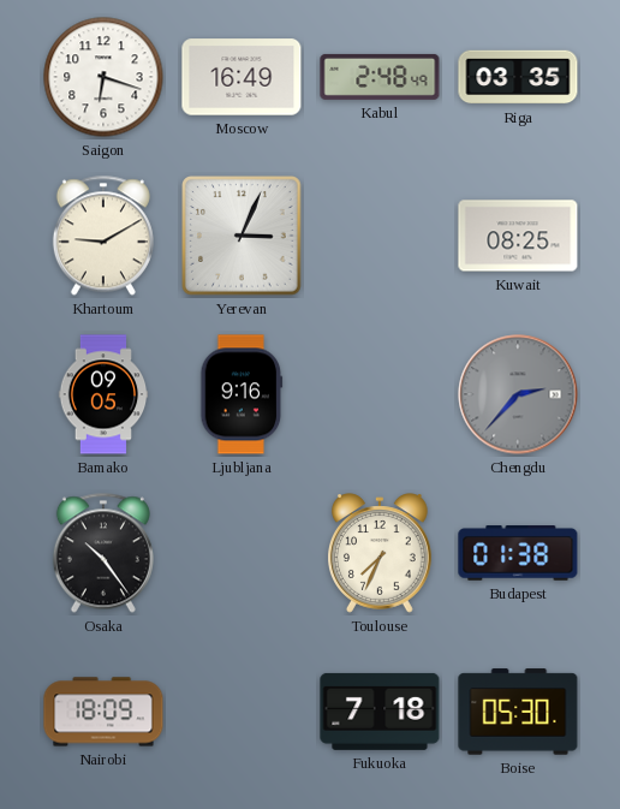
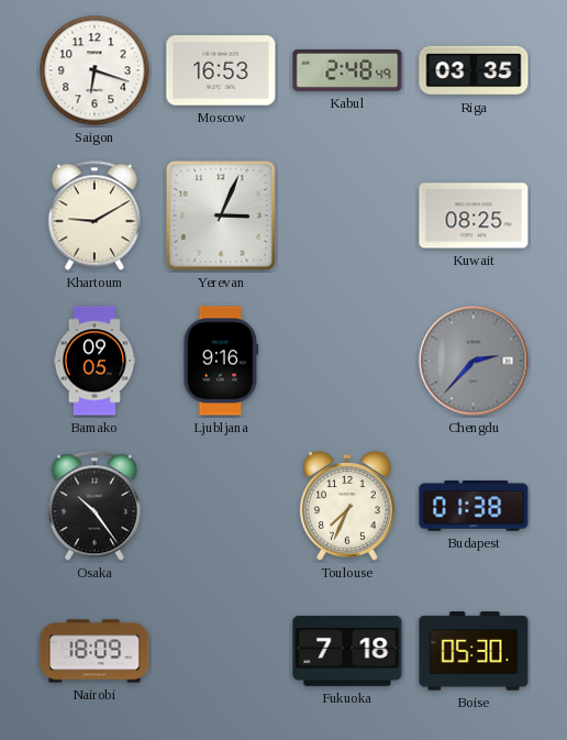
Moscow: 16:49 -> 16:53
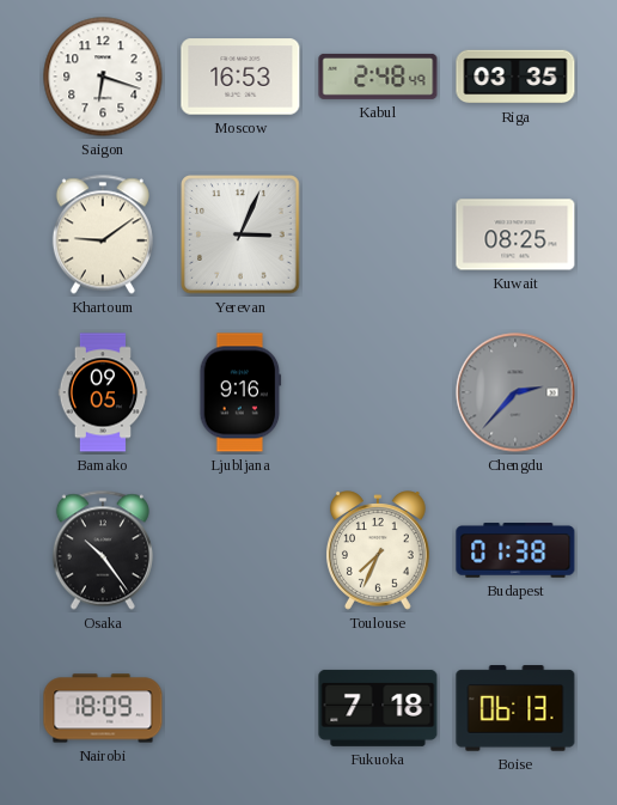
Khartoum: 9:10 -> 9:09
Boise: 05:30 -> 06:13
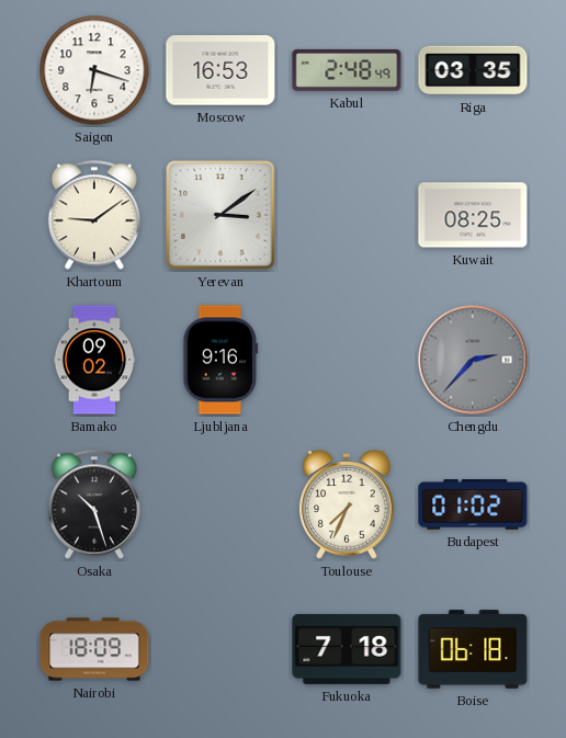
Yerevan: 3:04 -> 3:09
Bamako: 09:05 -> 09:02
Osaka: 10:24 -> 10:27
Budapest: 01:38 -> 01:02
Boise: 06:13 -> 06:18
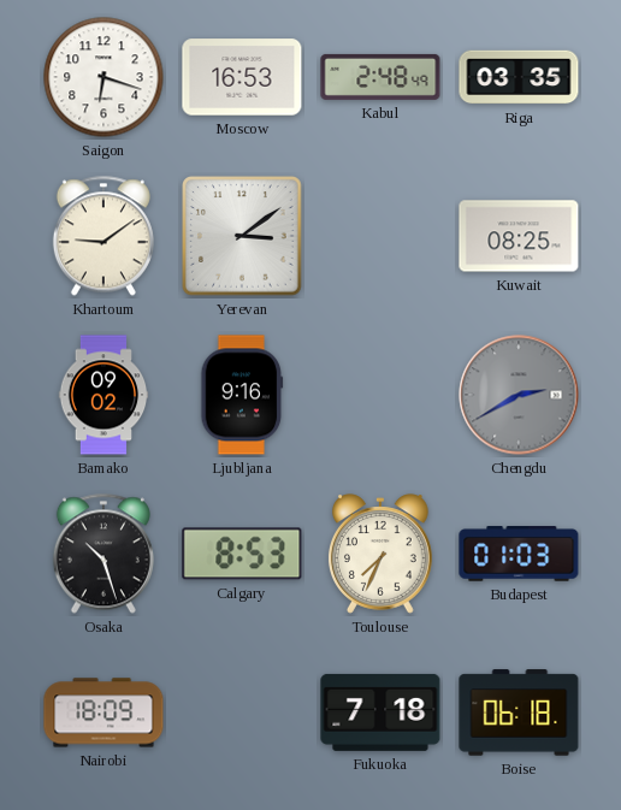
Chengdu: 2:37 -> 2:40
Calgary: none -> 8:53
Budapest: 01:02 -> 01:03
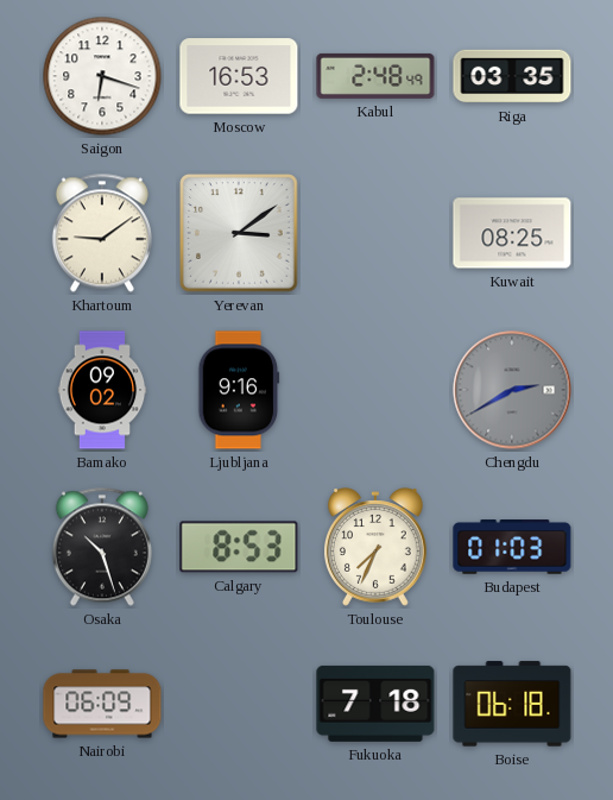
Nairobi: 18:09 -> 06:09
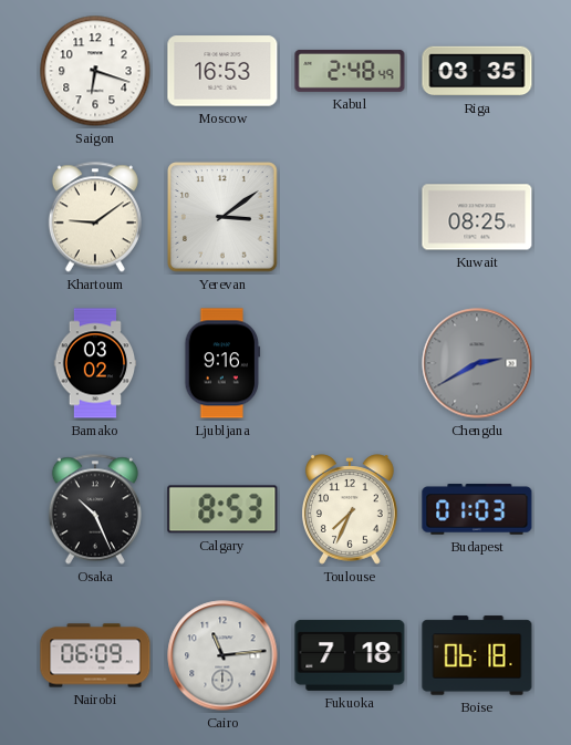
Bamako: 09:02 -> 03:02
Osaka: 10:27 -> 10:26
Cairo: none -> 11:14
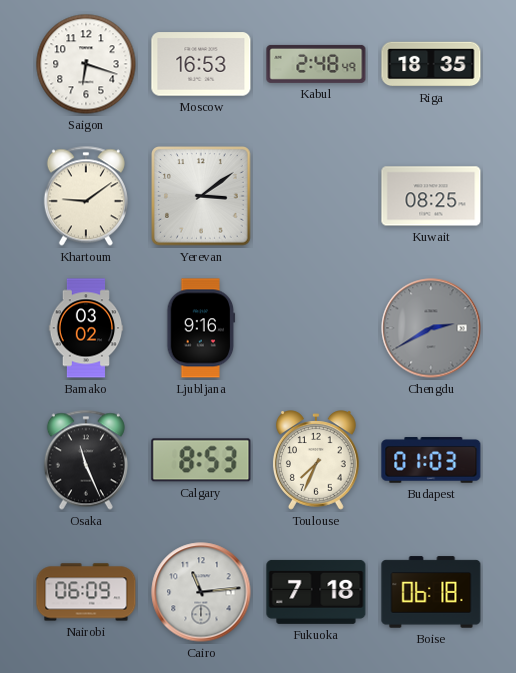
Riga: 03:35 -> 18:35
Osaka: 10:26 -> 11:26
